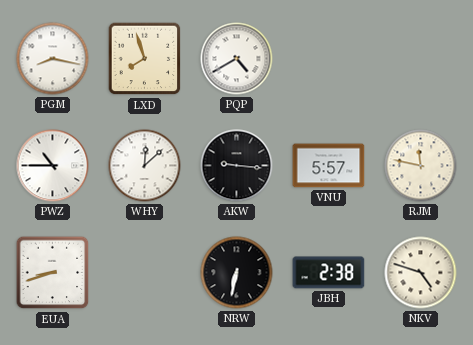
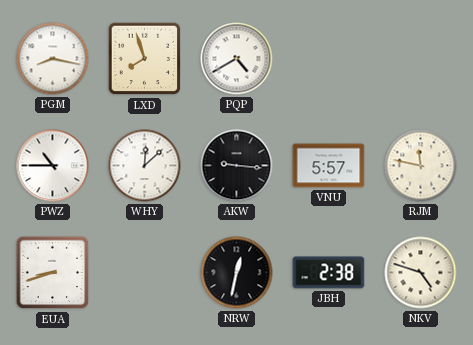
NRW: 6:32 -> 12:32
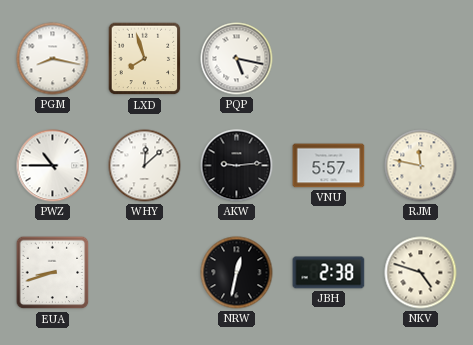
PQP: 4:40 -> 5:17
AKW: 9:16 -> 9:14
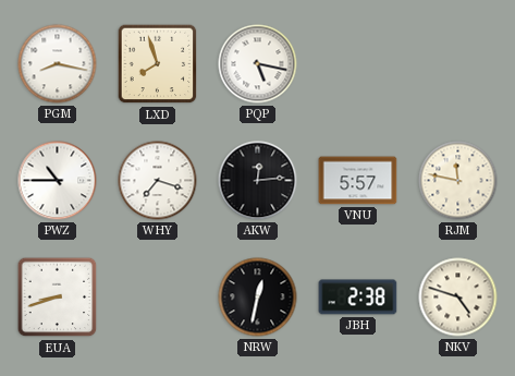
WHY: 12:08 -> 7:18
AKW: 9:14 -> 12:14
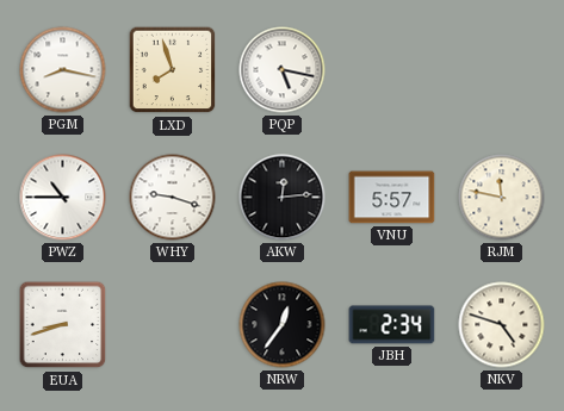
WHY: 7:18 -> 9:18
NRW: 12:32 -> 12:36
JBH: 2:38 -> 2:34
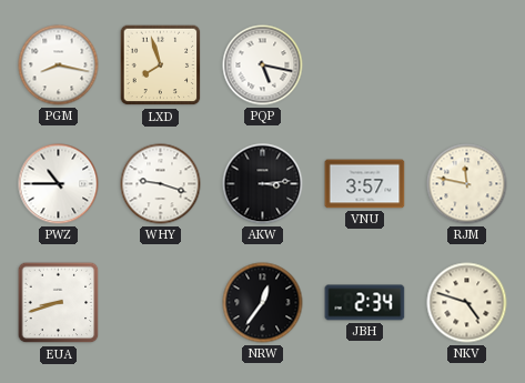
AKW: 12:14 -> 3:14
VNU: 5:57 -> 3:57
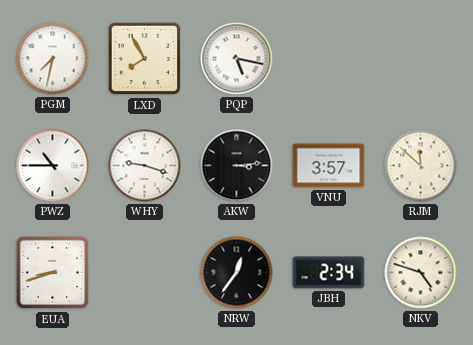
PGM: 8:17 -> 7:32
LXD: 7:57 -> 7:55
RJM: 11:47 -> 11:52
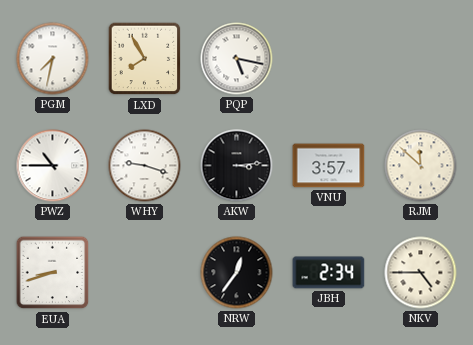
NKV: 4:48 -> 4:45
